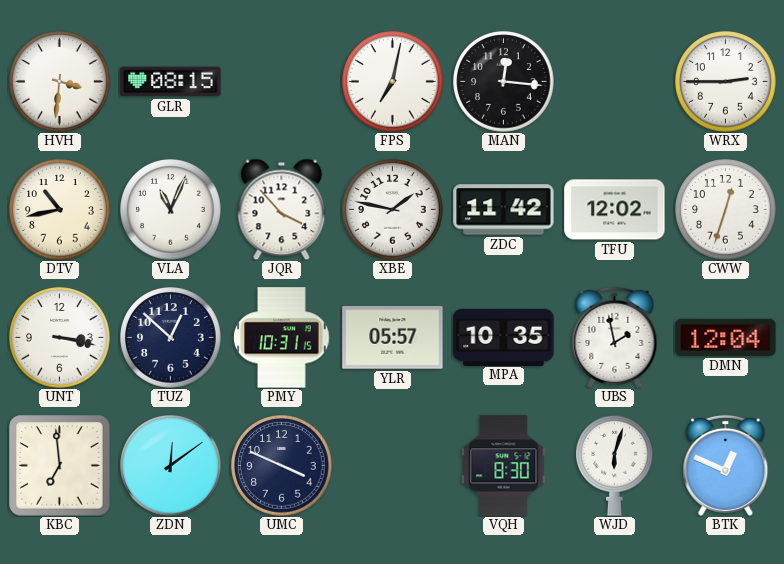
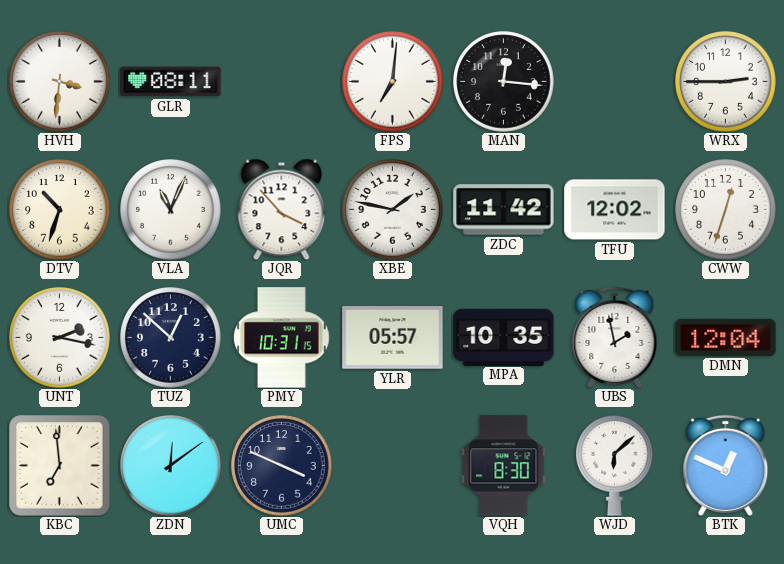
GLR: 08:15 -> 08:11
FPS: 7:02 -> 7:01
DTV: 10:43 -> 10:33
UNT: 3:17 -> 2:17
WJD: 6:03 -> 6:08
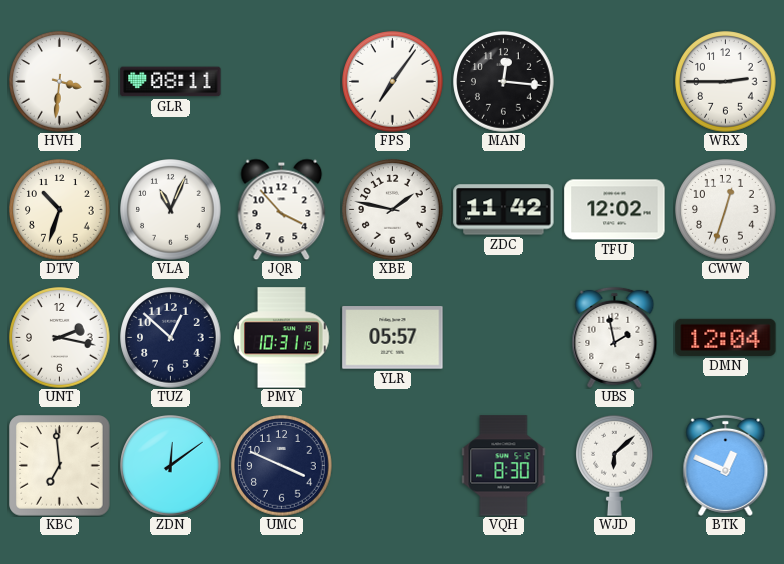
FPS: 7:01 -> 7:06
MPA: 10:35 -> none
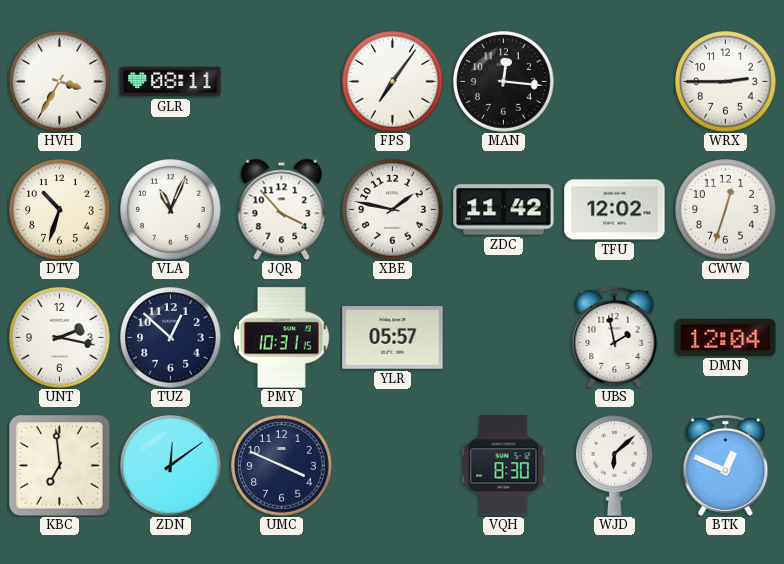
HVH: 3:31 -> 3:35
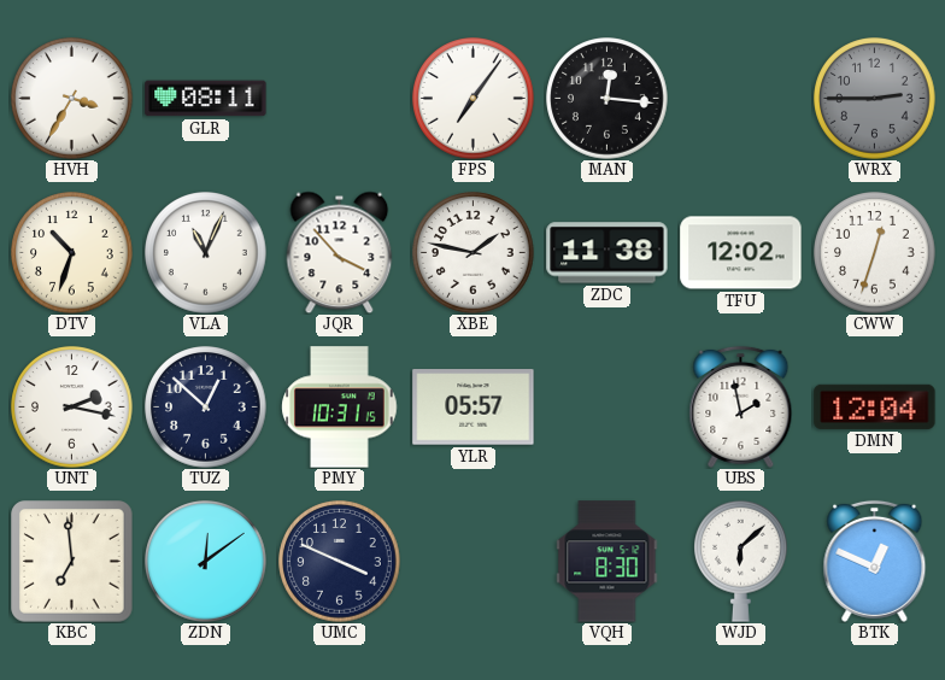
WRX dial: white -> grey
ZDC: 11:42 -> 11:38
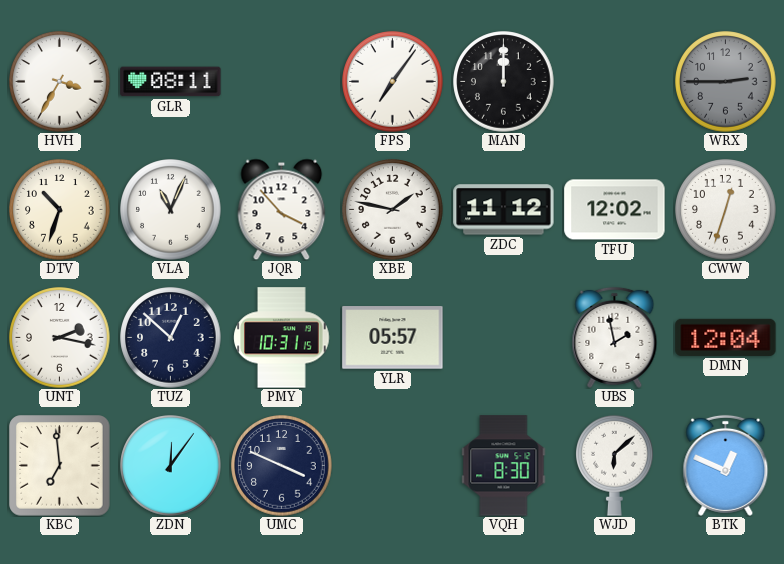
MAN: 12:16 -> 12:00
ZDC: 11:38 -> 11:12
ZDN: 12:09 -> 12:06
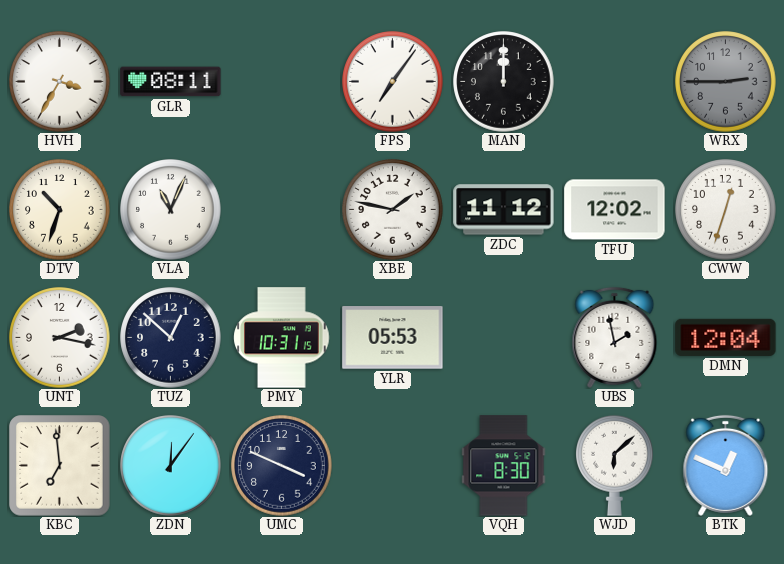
JQR: 3:53 -> none
YLR: 05:57 -> 05:53
